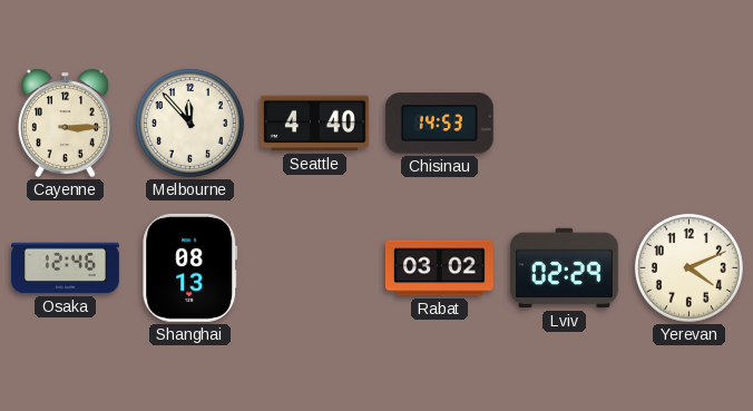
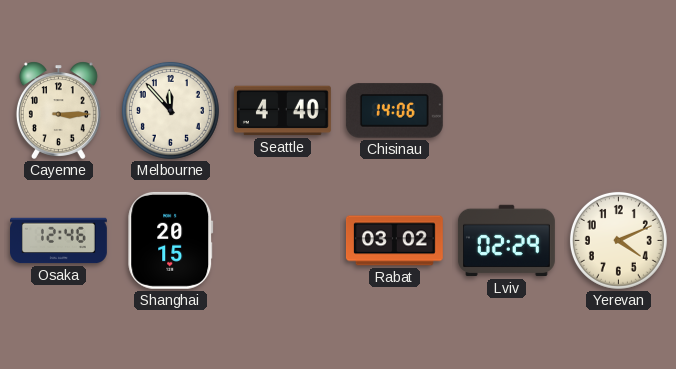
Chisinau: 14:53 -> 14:06
Shanghai: 08:13 -> 20:15
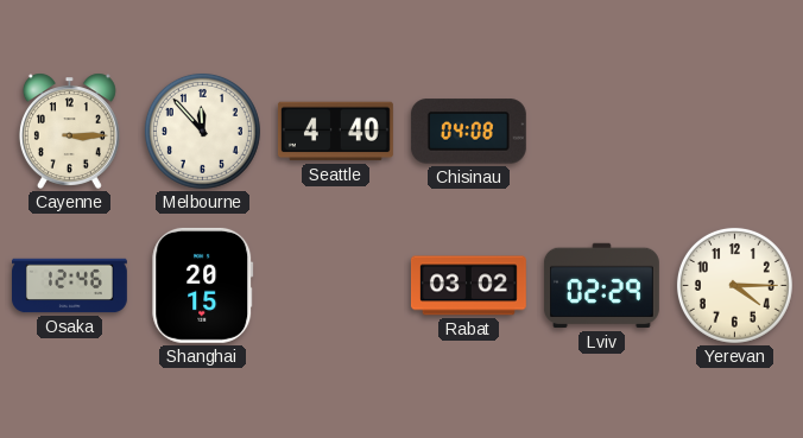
Chisinau: 14:06 -> 04:08
Yerevan: 4:11 -> 4:15
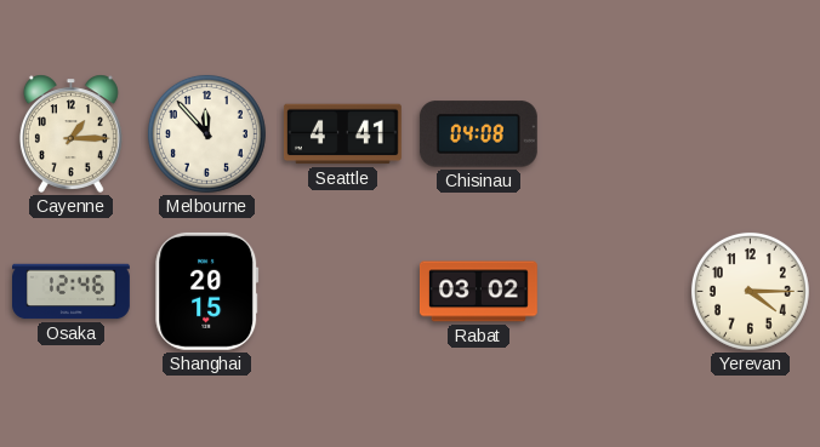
Cayenne: 3:15 -> 1:15
Seattle: 4:40 -> 4:41
Lviv: 02:29 -> none
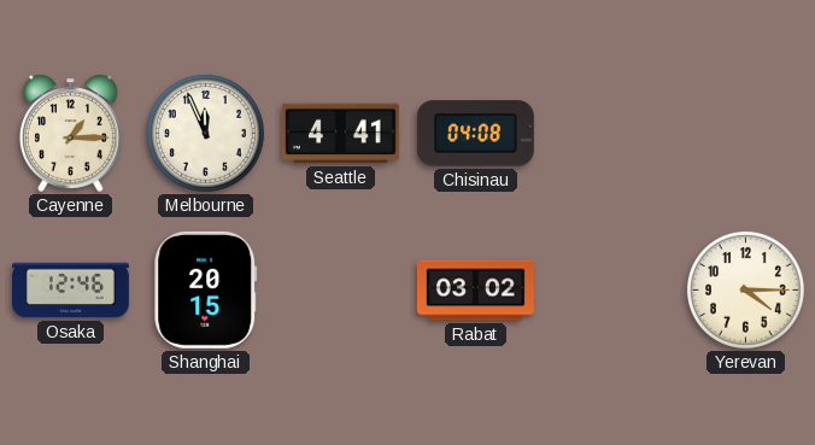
Melbourne: 11:53 -> 11:56
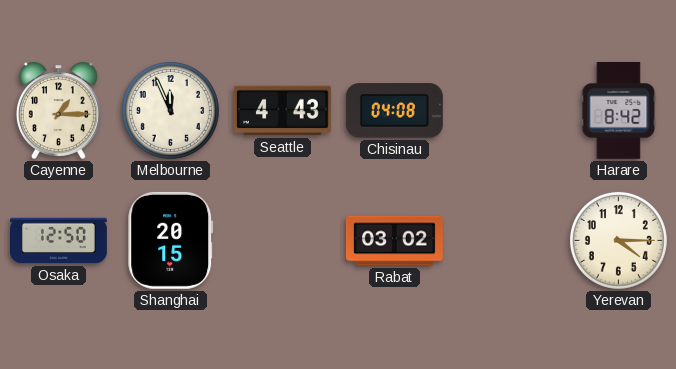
Seattle: 4:41 -> 4:43
Harare: none -> 8:42
Osaka: 12:46 -> 12:50
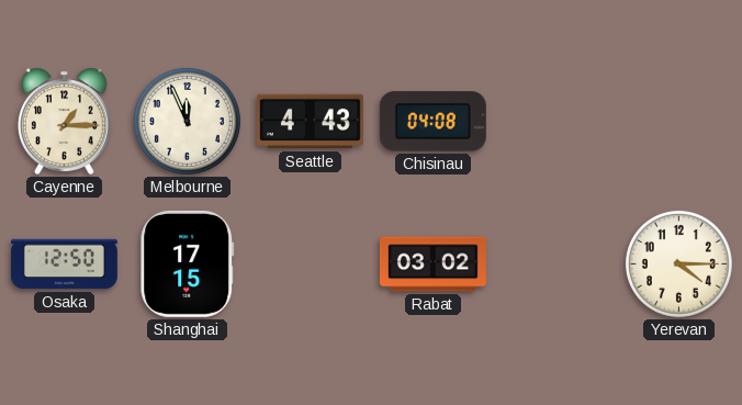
Harare: 8:42 -> none
Shanghai: 20:15 -> 17:15
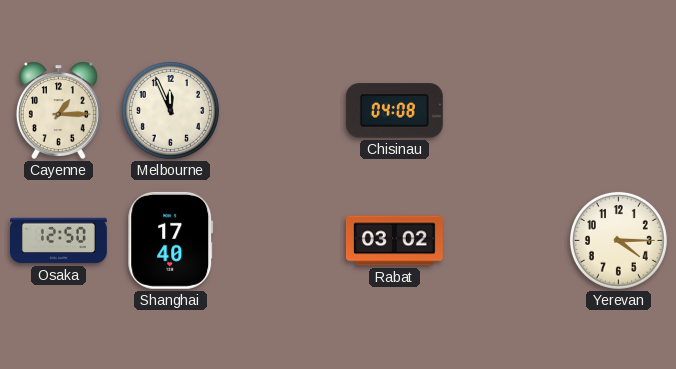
Seattle: 4:43 -> none
Shanghai: 17:15 -> 17:40
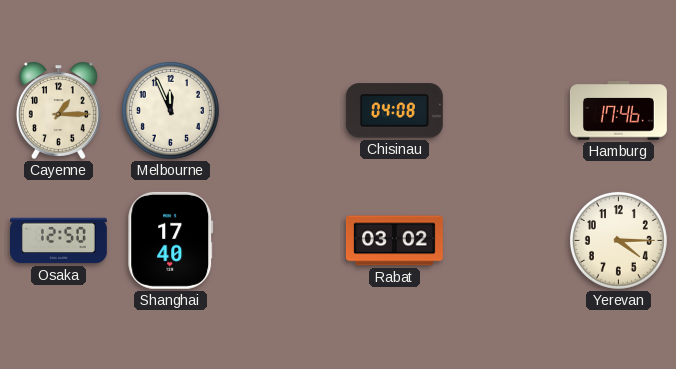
Hamburg: none -> 17:46
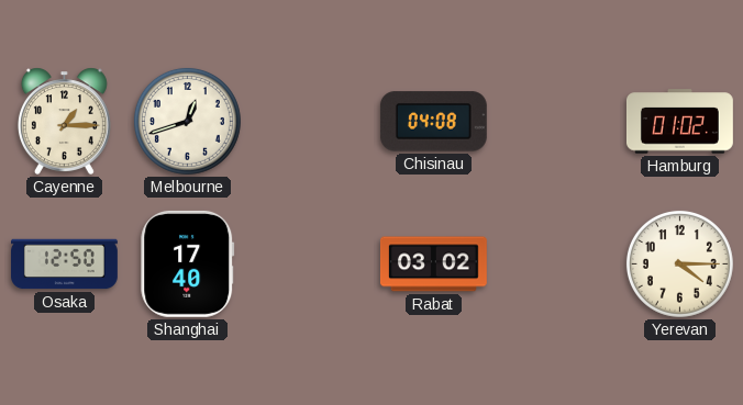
Melbourne: 11:56 -> 12:42
Hamburg: 17:46 -> 01:02
